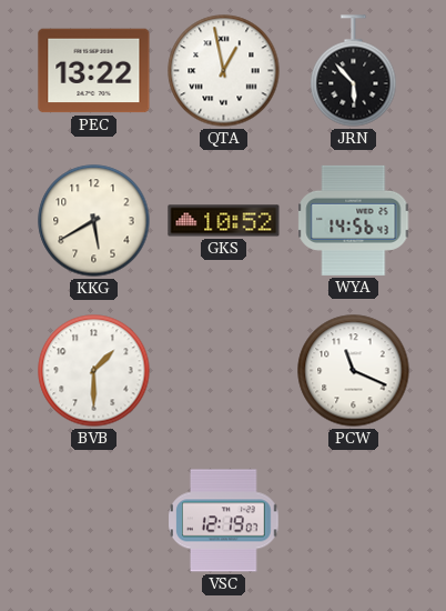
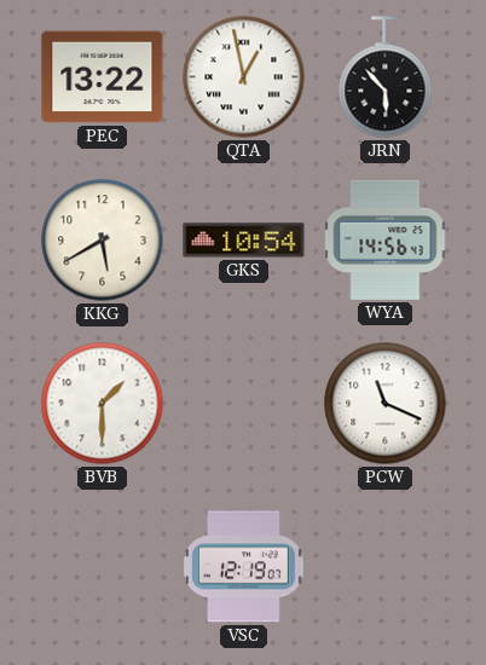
GKS: 10:52 -> 10:54
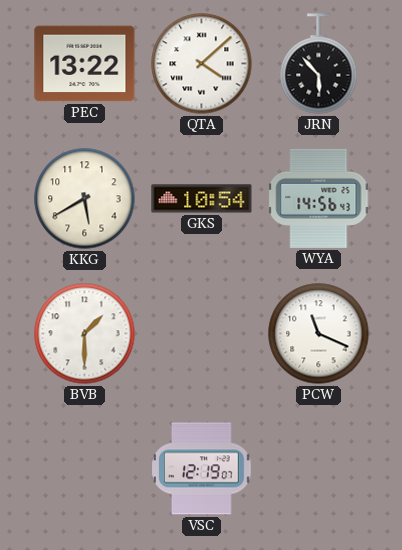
QTA: 12:58 -> 4:08
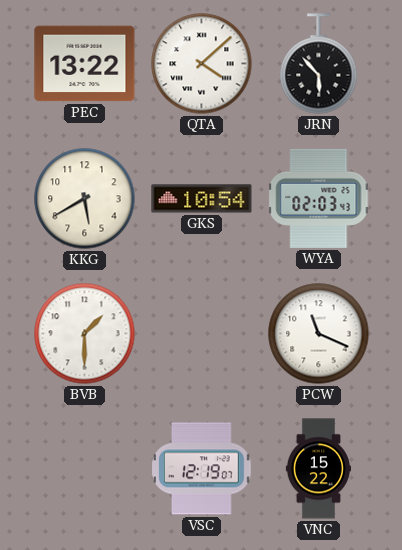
WYA: 14:56 -> 02:03
VNC: none -> 15:22
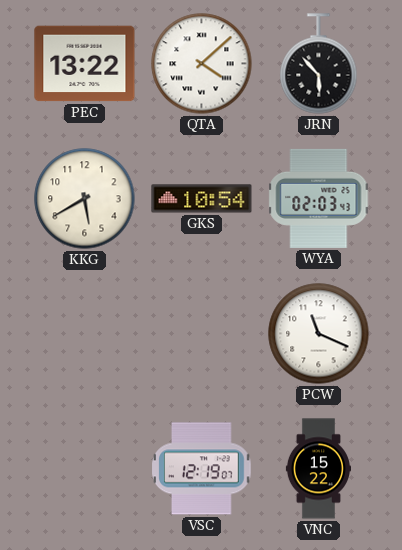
BVB: 1:30 -> none
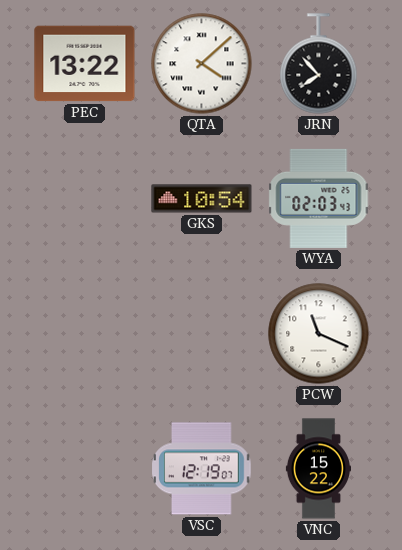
JRN: 5:53 -> 7:53
KKG: 5:40 -> none
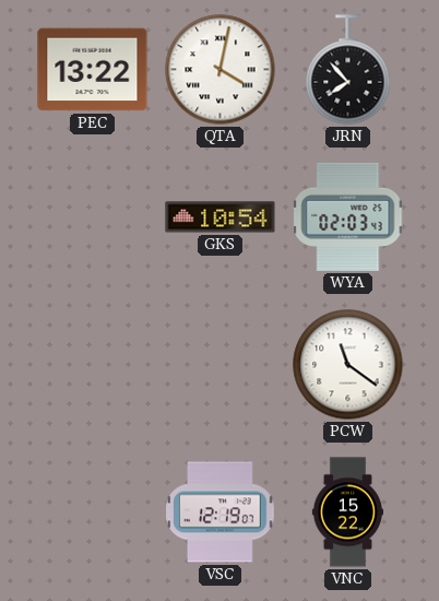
QTA: 4:08 -> 4:02
PCW: 11:19 -> 11:21
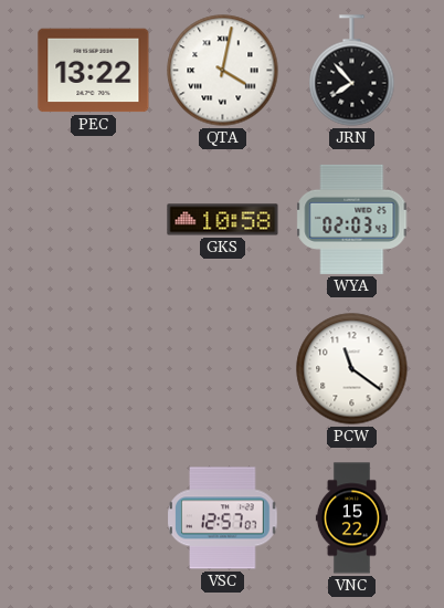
GKS: 10:54 -> 10:58
VSC: 12:19 -> 12:57
